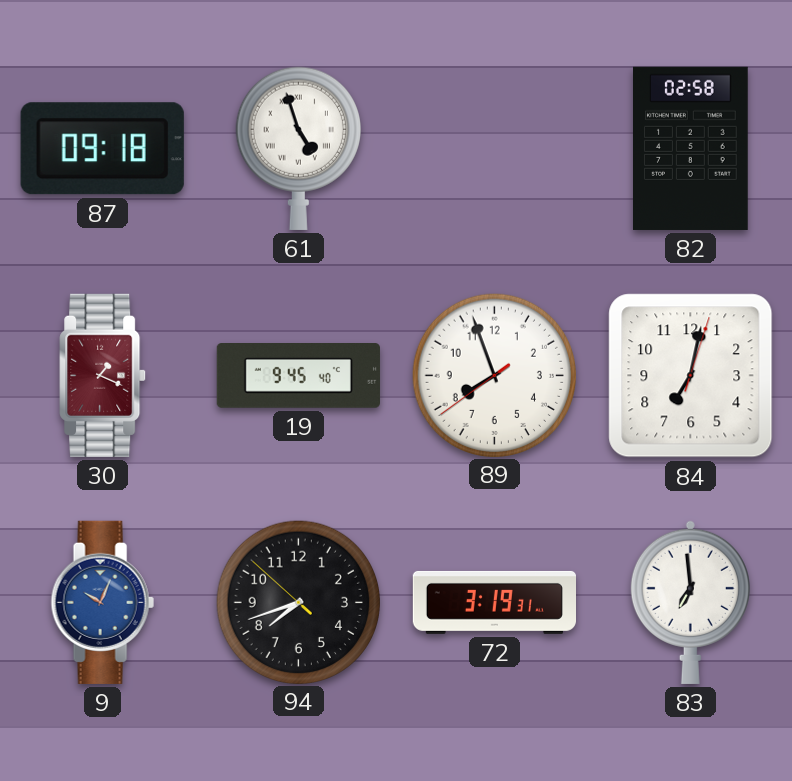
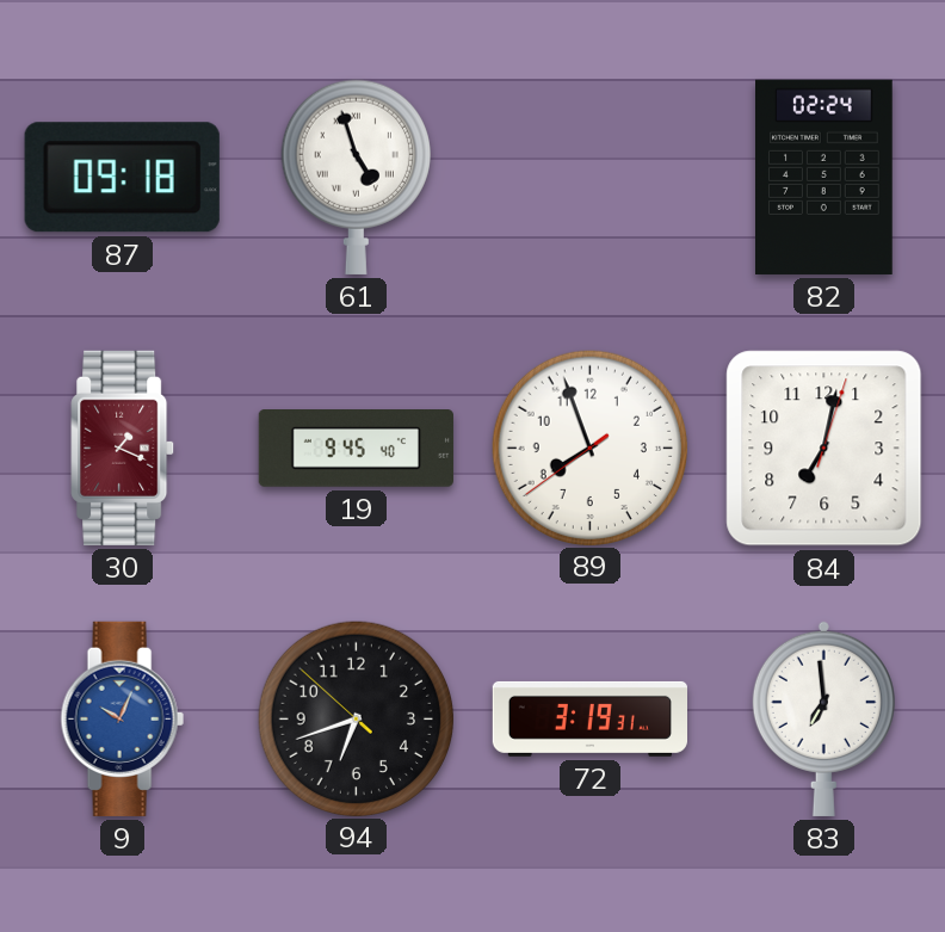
82: 02:58 -> 02:24
94: 7:41 -> 6:41
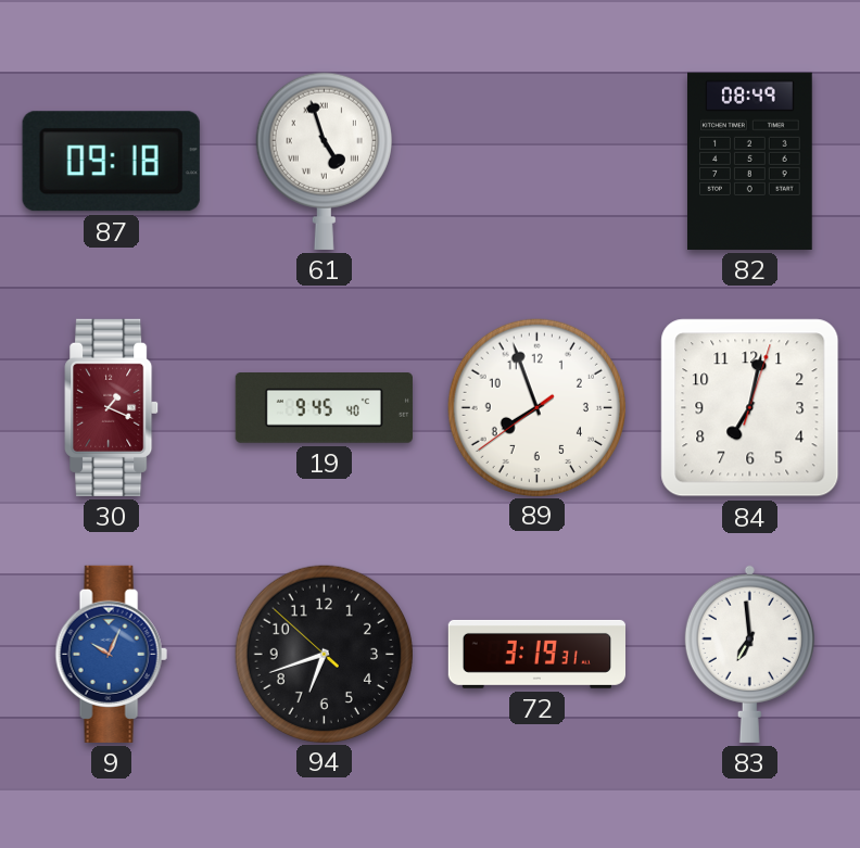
82: 02:24 -> 08:49
